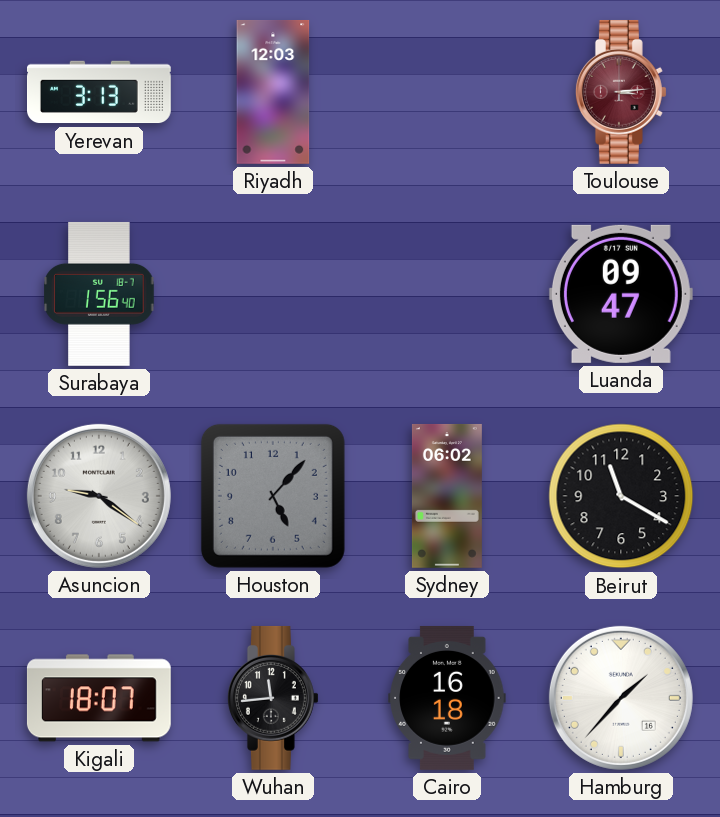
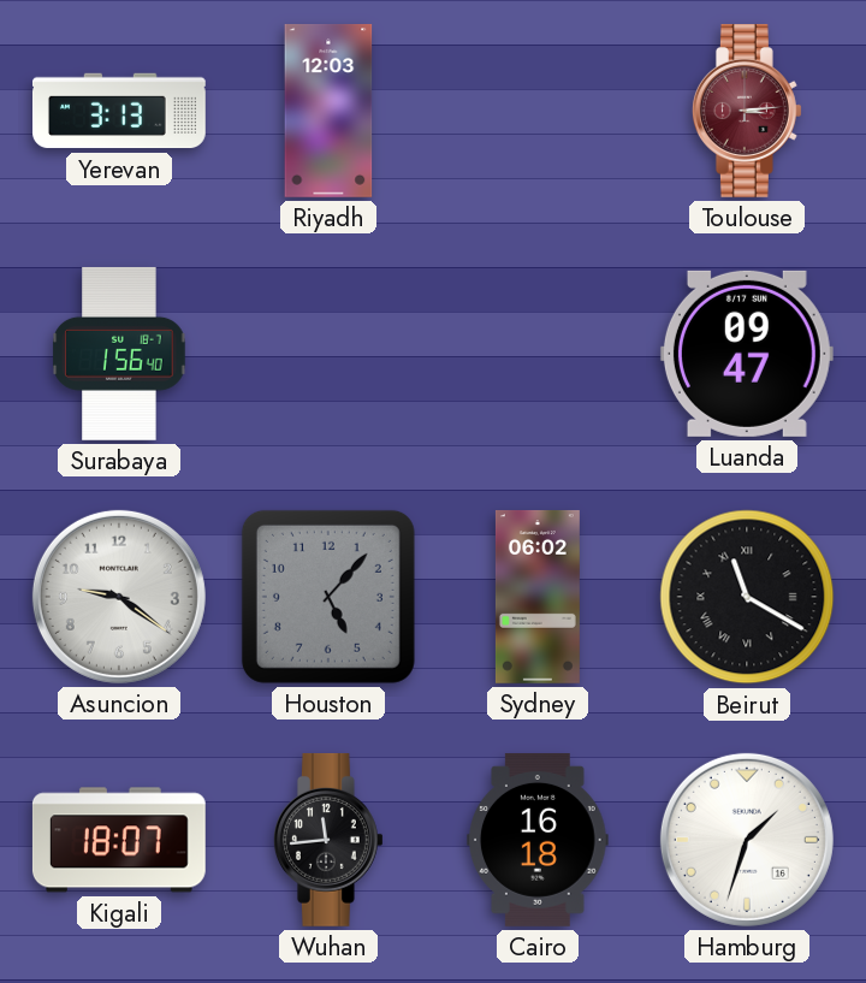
Beirut numerals: Arabic -> Roman
Hamburg: 1:37 -> 1:33
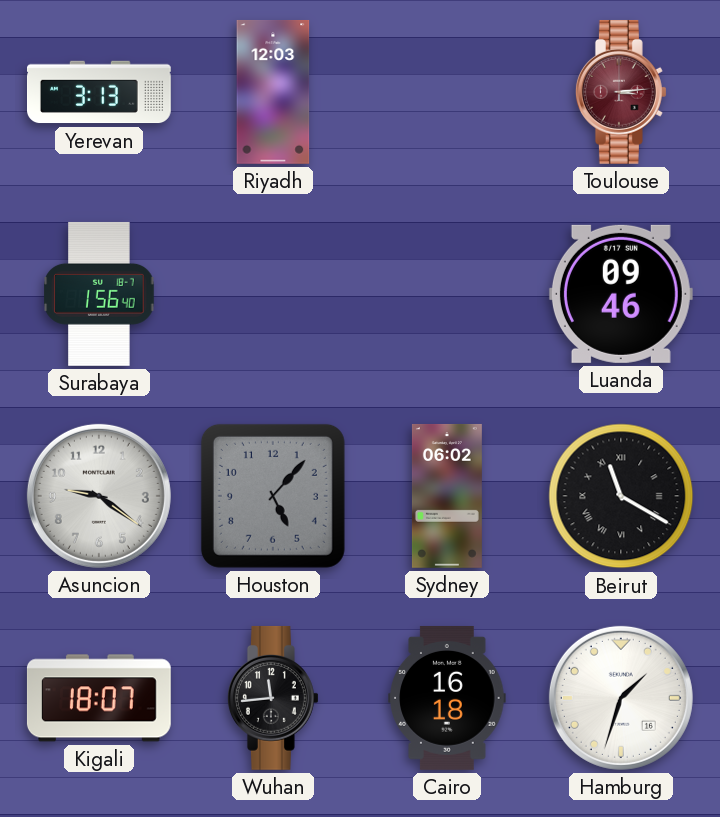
Luanda: 09:47 -> 09:46
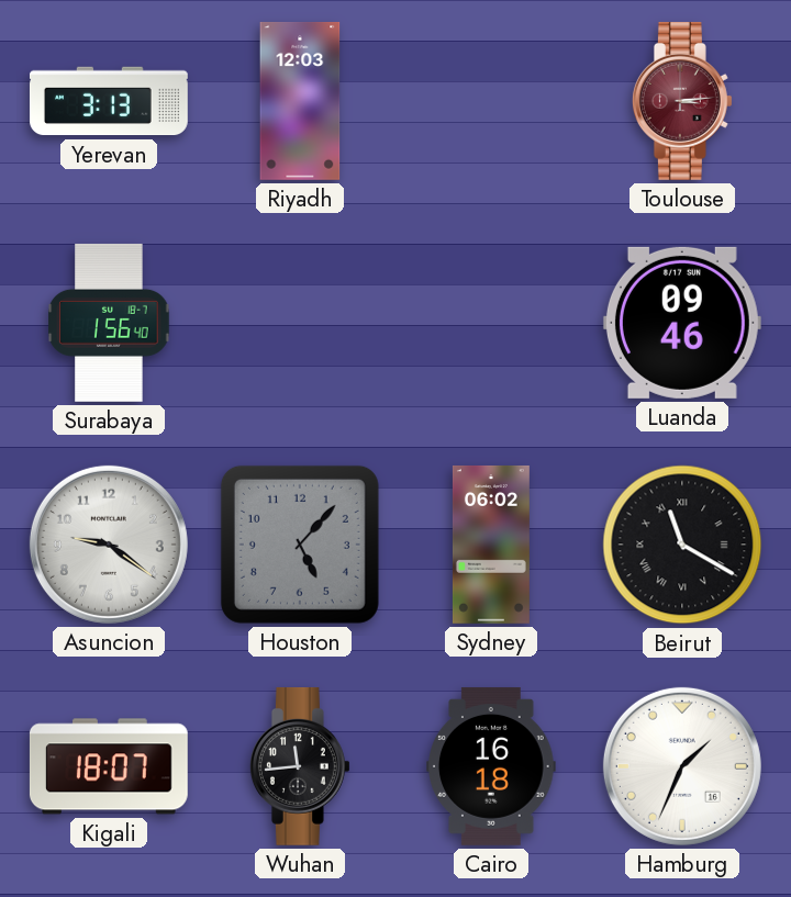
Hamburg: 1:33 -> 1:34
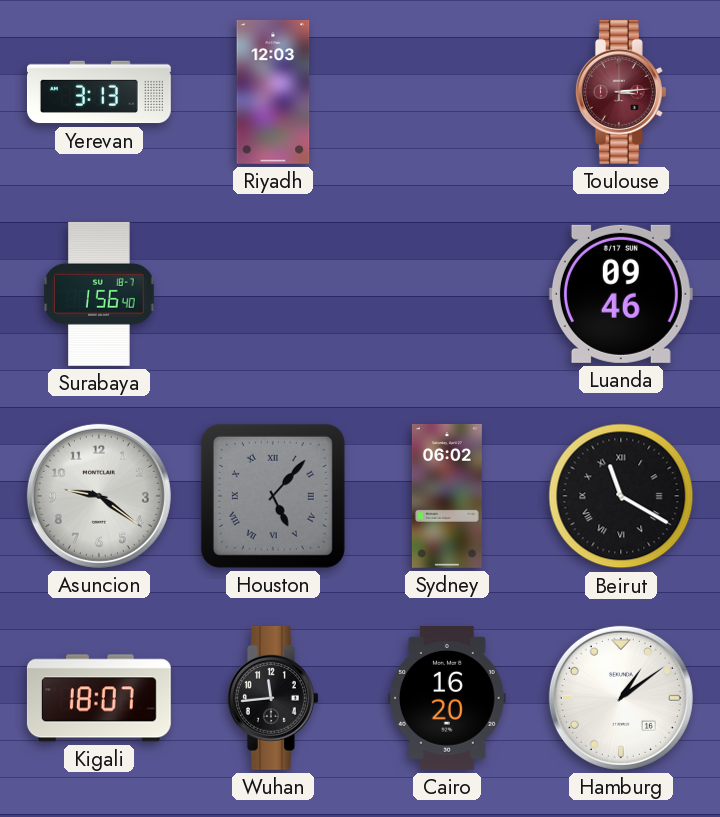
Houston numerals: Arabic -> Roman
Cairo: 16:18 -> 16:20
Hamburg: 1:34 -> 1:09
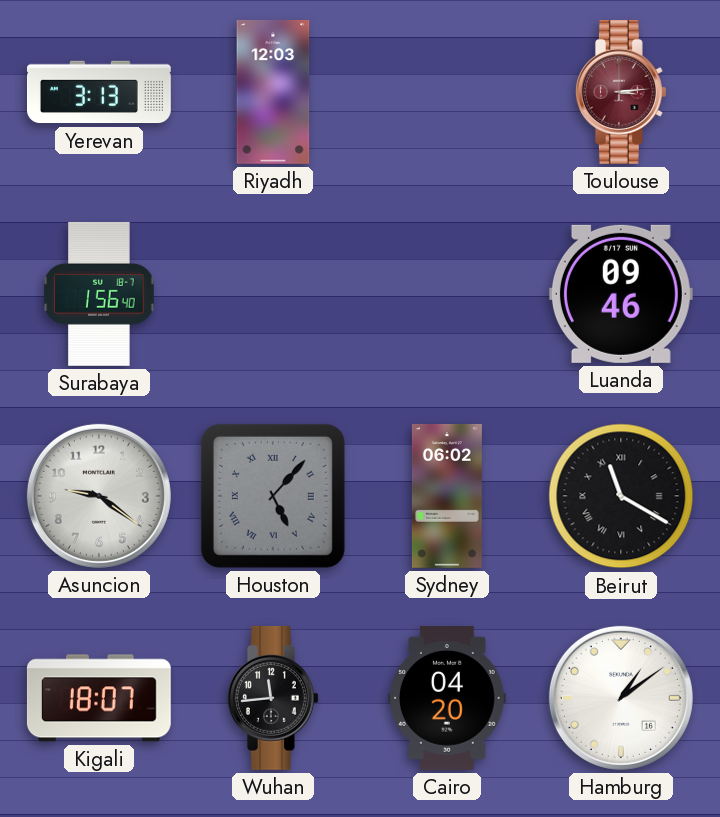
Cairo: 16:20 -> 04:20
